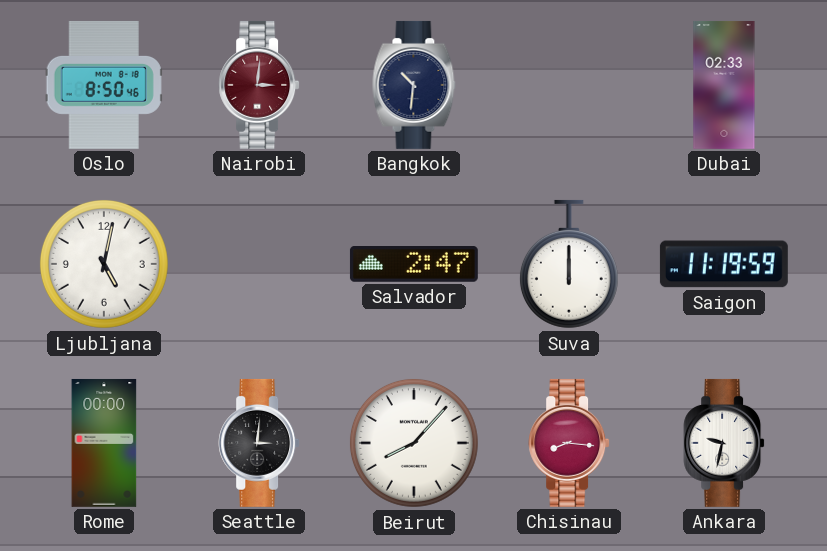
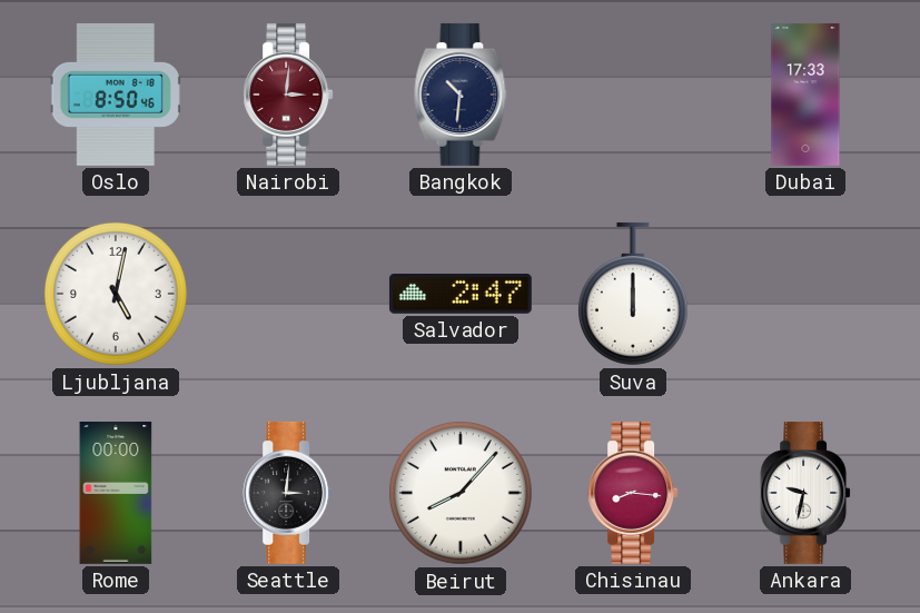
Dubai: 02:33 -> 17:33
Saigon: 11:19 -> none
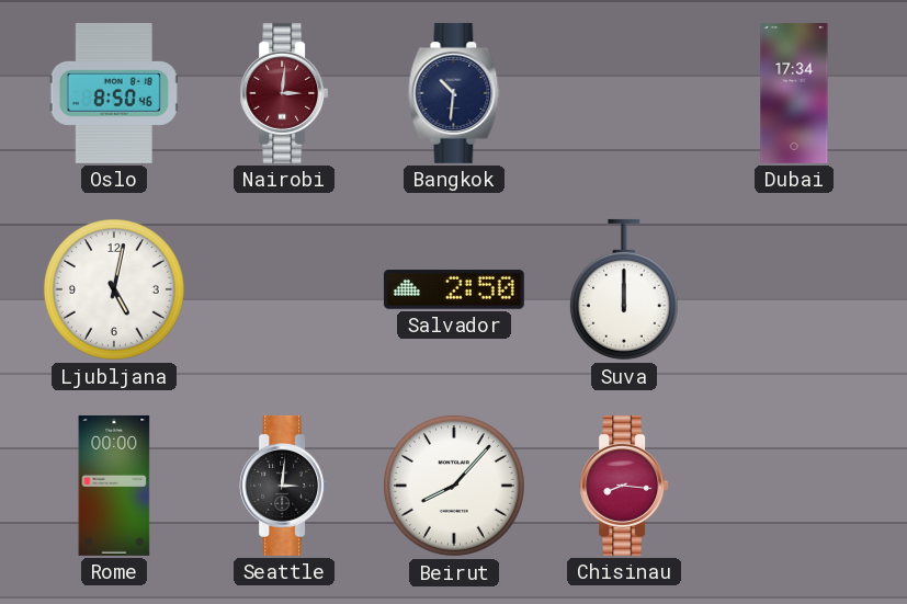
Dubai: 17:33 -> 17:34
Salvador: 2:47 -> 2:50
Ankara: 9:32 -> none
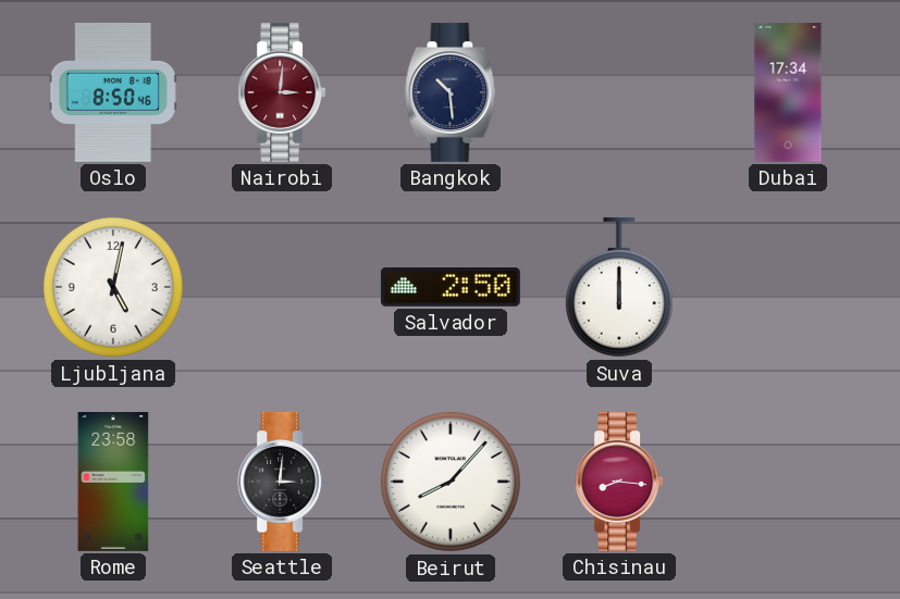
Bangkok: 10:31 -> 10:29
Rome: 00:00 -> 23:58
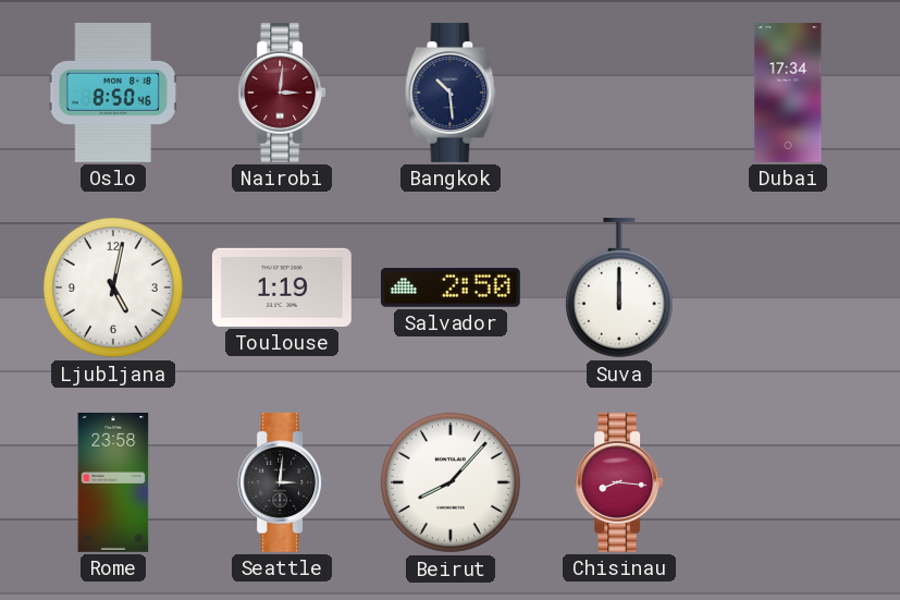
Toulouse: none -> 1:19
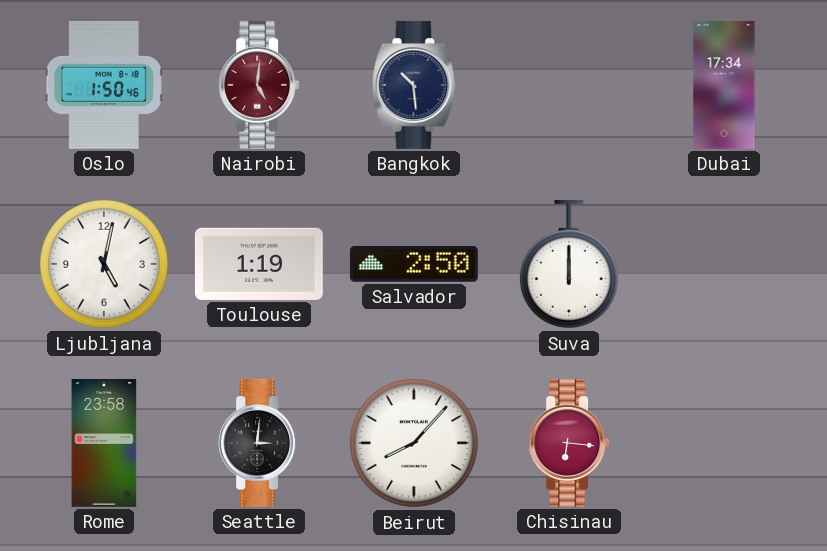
Oslo: 8:50 -> 1:50
Nairobi: 3:01 -> 5:01
Chisinau: 8:16 -> 6:16
